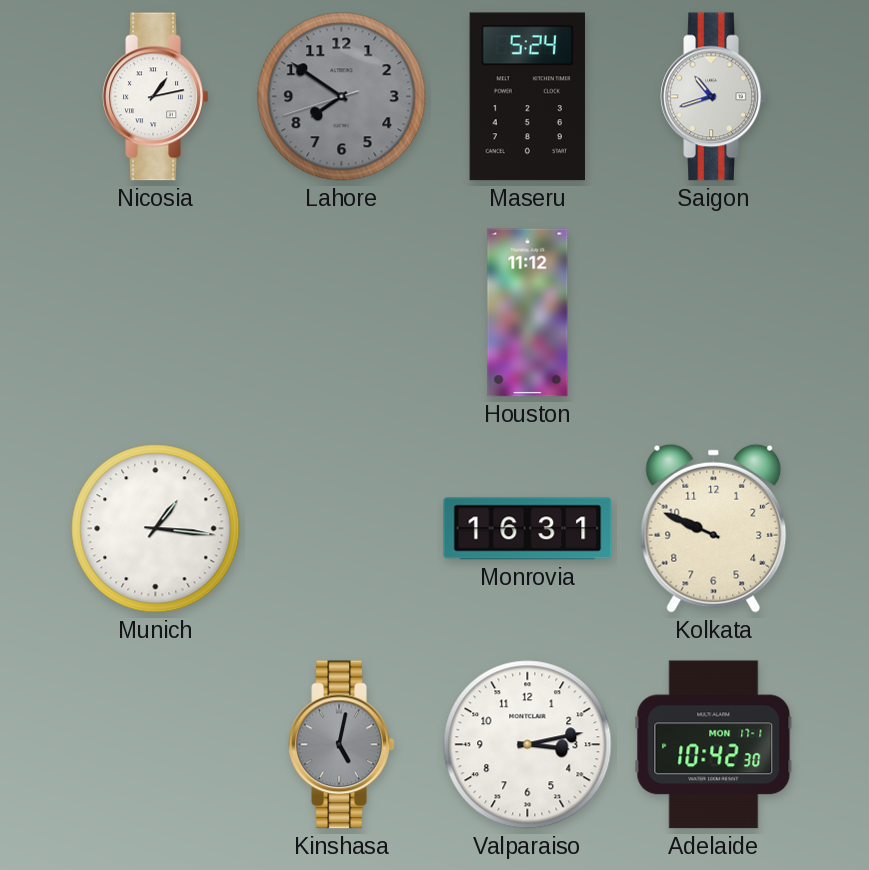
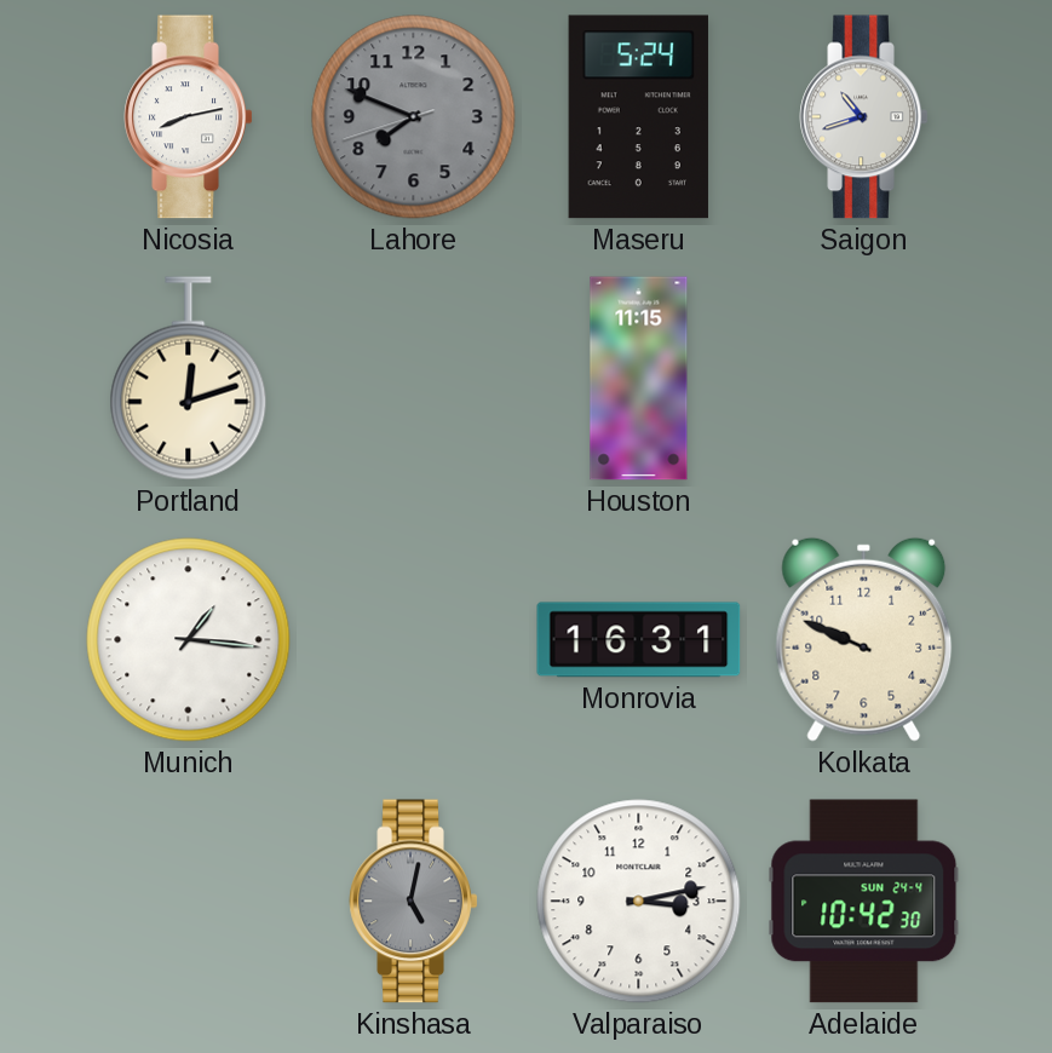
Nicosia: 1:13 -> 8:13
Lahore: 7:50 -> 7:48
Portland: none -> 12:12
Houston: 11:12 -> 11:15
Adelaide date: MON 17-1 -> SUN 24-4
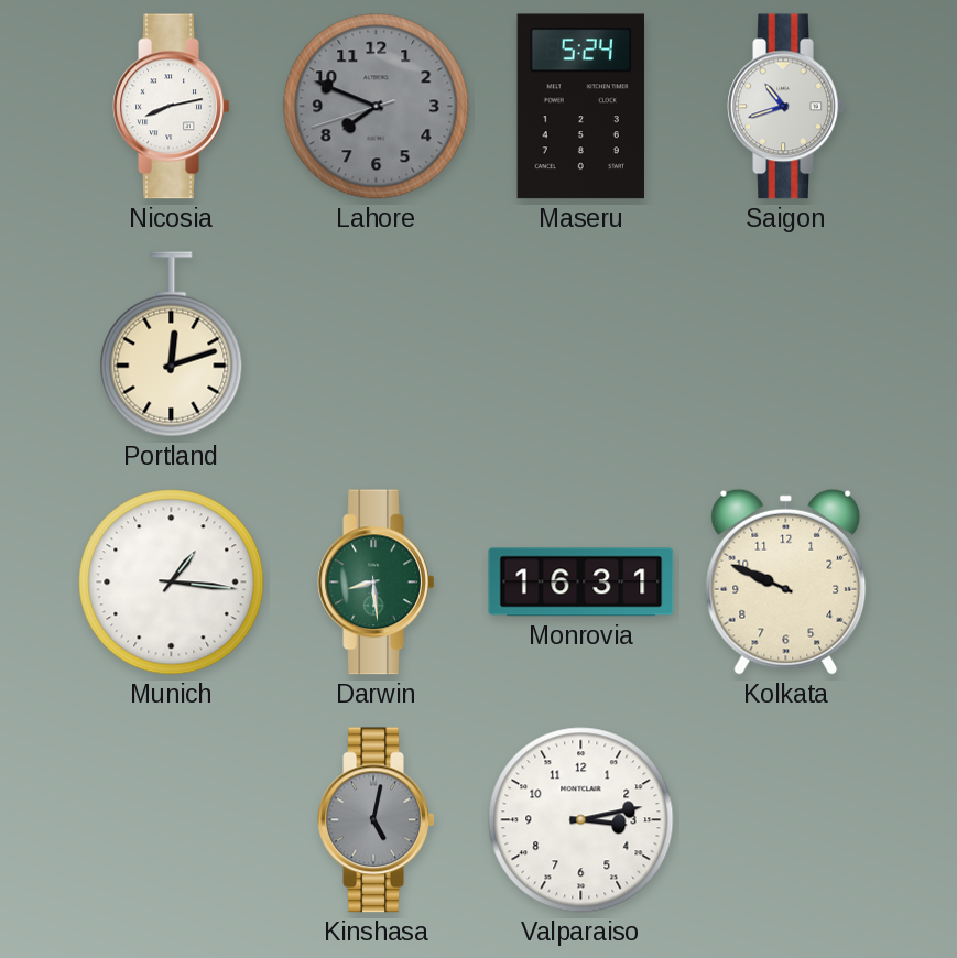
Houston: 11:15 -> none
Darwin: none -> 8:29
Adelaide: 10:42 -> none
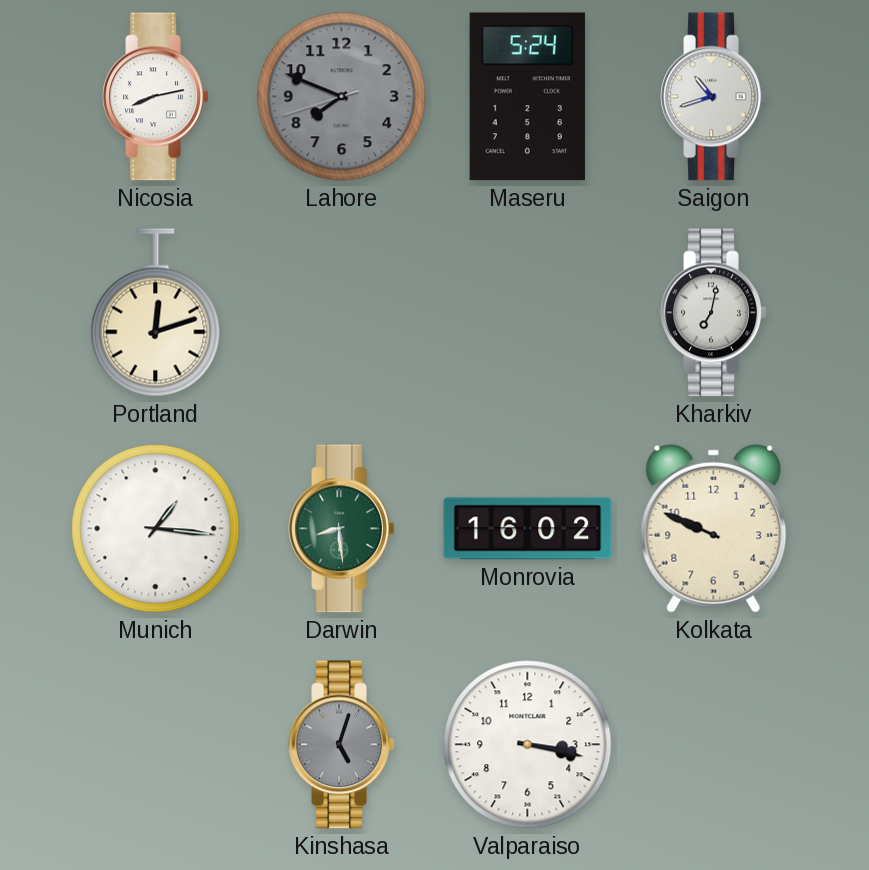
Kharkiv: none -> 7:02
Monrovia: 16:31 -> 16:02
Kinshasa: 5:02 -> 5:03
Valparaiso: 3:13 -> 3:17
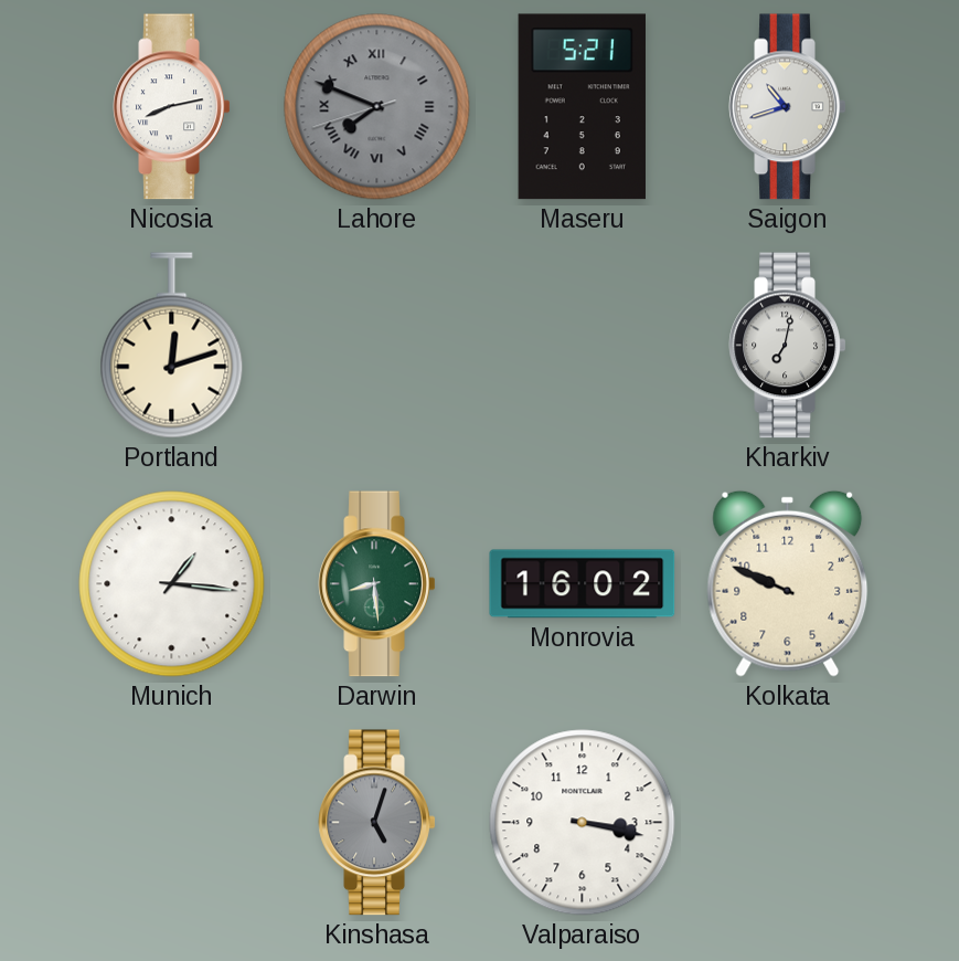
Lahore numerals: Arabic -> Roman
Maseru: 5:24 -> 5:21
